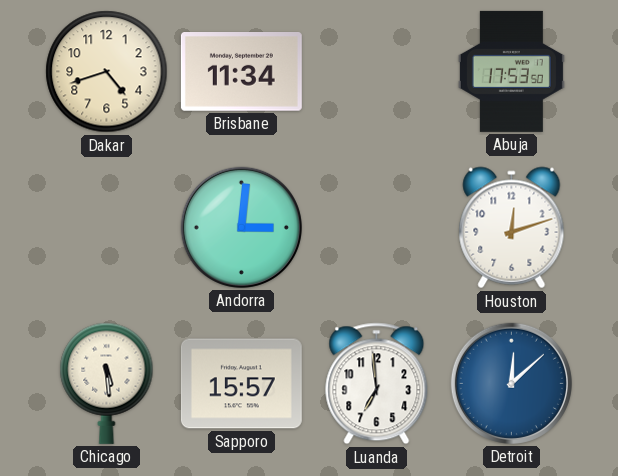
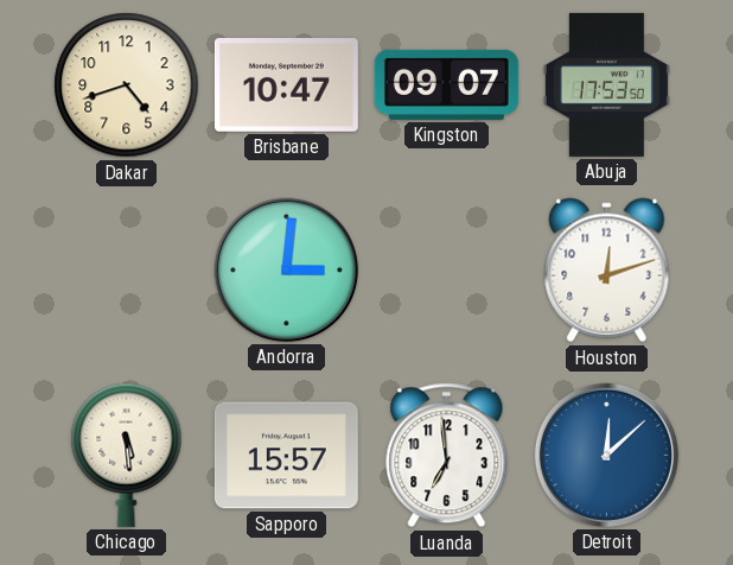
Brisbane: 11:34 -> 10:47
Kingston: none -> 09:07
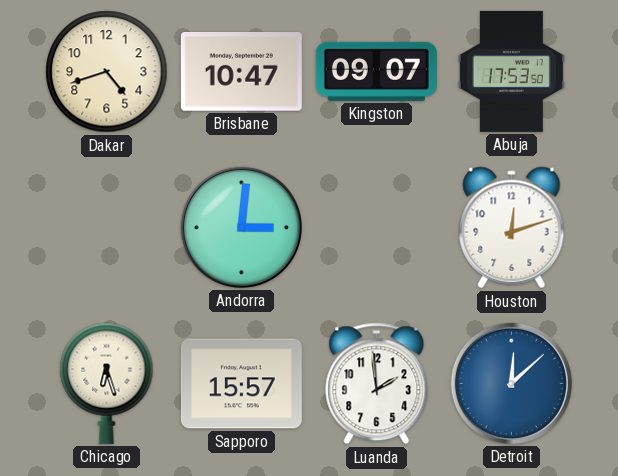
Chicago: 5:29 -> 6:27
Luanda: 6:59 -> 1:59
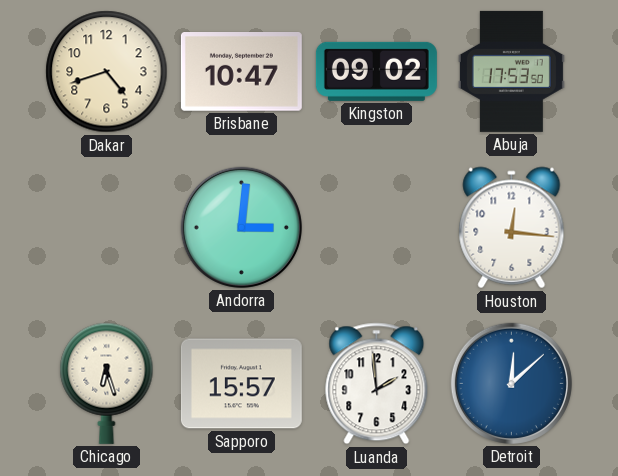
Kingston: 09:07 -> 09:02
Houston: 12:12 -> 12:16
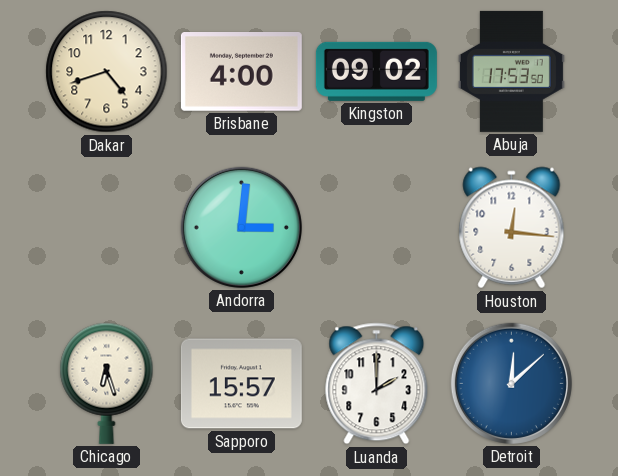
Brisbane: 10:47 -> 4:00
Luanda: 1:59 -> 2:00
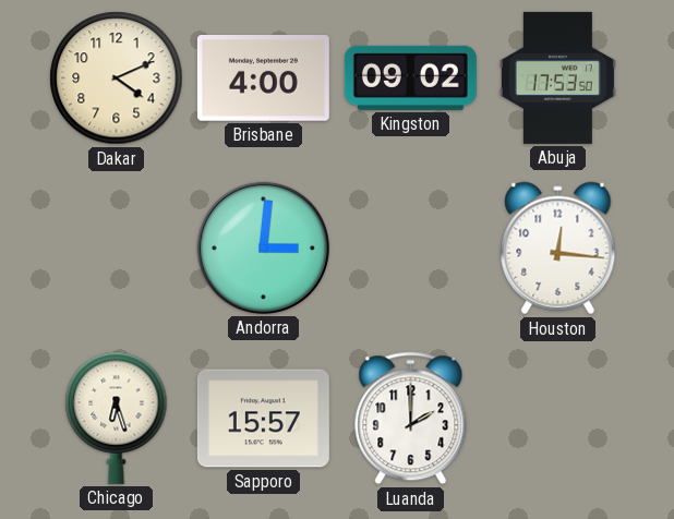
Dakar: 4:42 -> 4:11
Detroit: 12:08 -> none
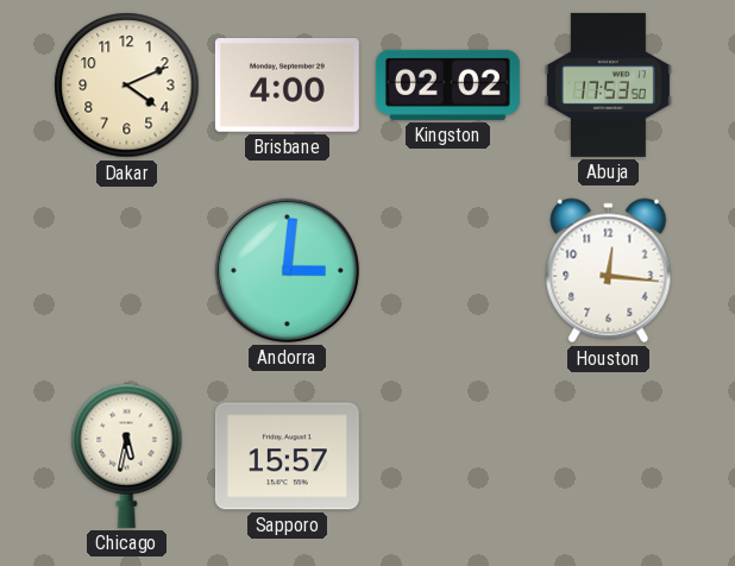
Kingston: 09:02 -> 02:02
Chicago: 6:27 -> 5:32
Luanda: 2:00 -> none
